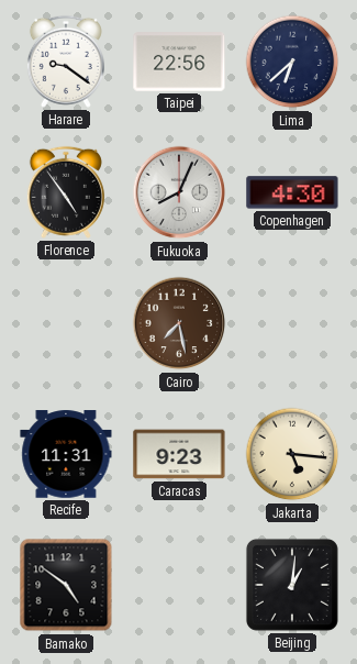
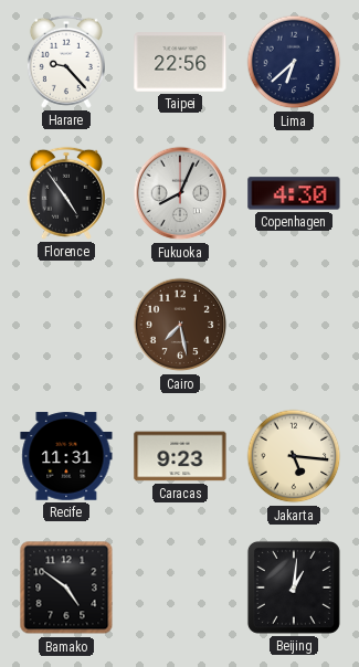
Harare: 9:21 -> 9:23
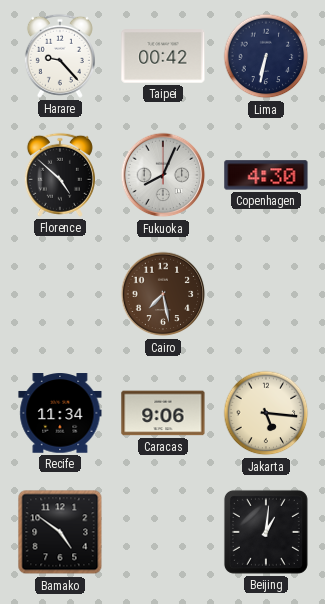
Taipei: 22:56 -> 00:42
Lima: 6:38 -> 6:32
Florence: 4:54 -> 4:52
Recife: 11:31 -> 11:34
Caracas: 9:23 -> 9:06
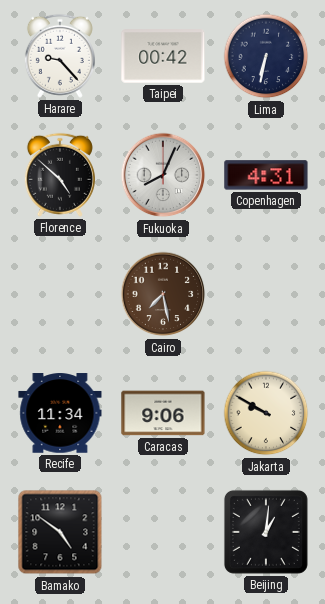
Copenhagen: 4:30 -> 4:31
Jakarta: 5:16 -> 9:50
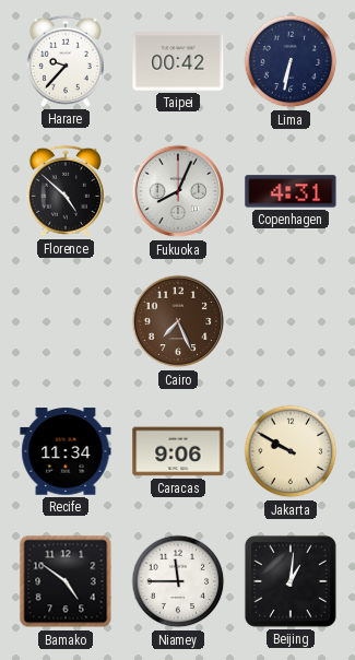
Harare: 9:23 -> 9:37
Cairo: 7:28 -> 7:26
Niamey: none -> 11:45
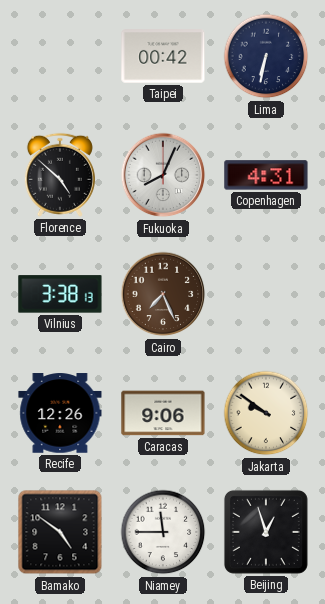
Harare: 9:37 -> none
Vilnius: none -> 3:38
Recife: 11:34 -> 12:26
Jakarta: 9:50 -> 9:51
Beijing: 1:01 -> 12:57
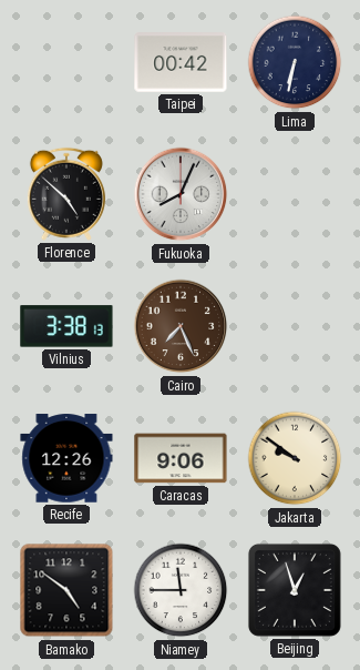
Copenhagen: 4:31 -> none
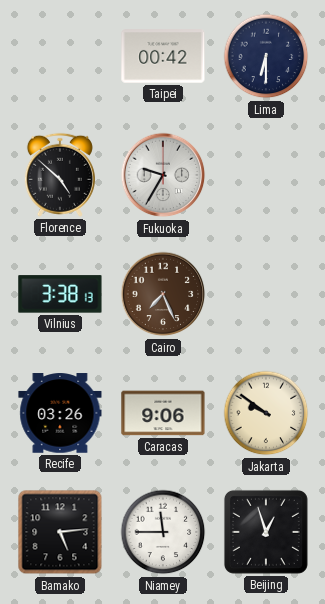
Lima: 6:32 -> 6:30
Fukuoka: 8:04 -> 9:35
Recife: 12:26 -> 03:26
Bamako: 4:51 -> 5:14
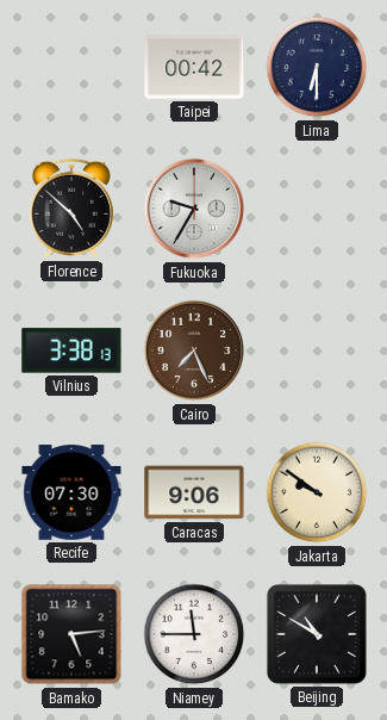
Recife: 03:26 -> 07:30
Beijing: 12:57 -> 10:50
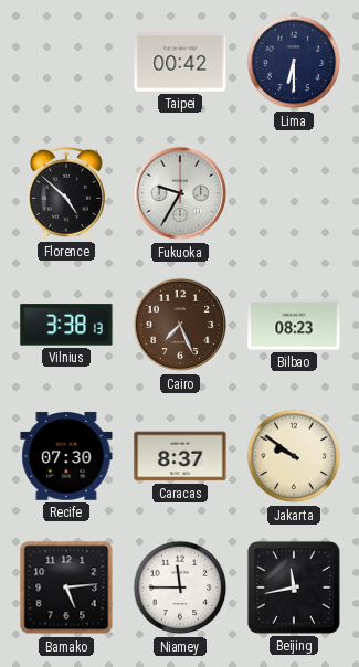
Bilbao: none -> 08:23
Caracas: 9:06 -> 8:37
Beijing: 10:50 -> 11:43
